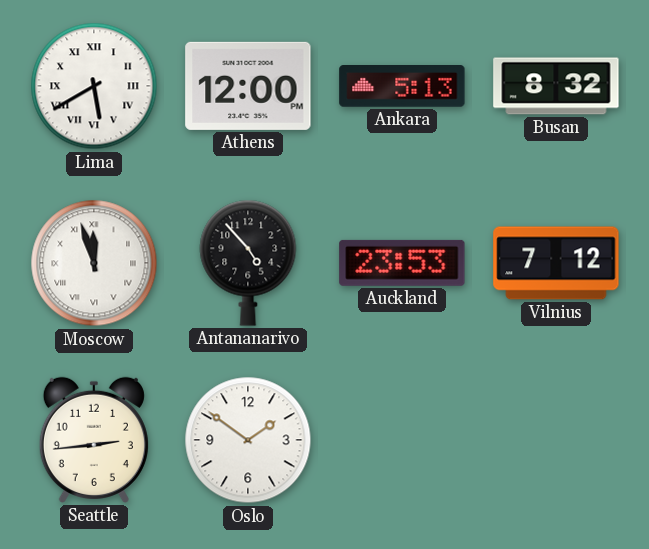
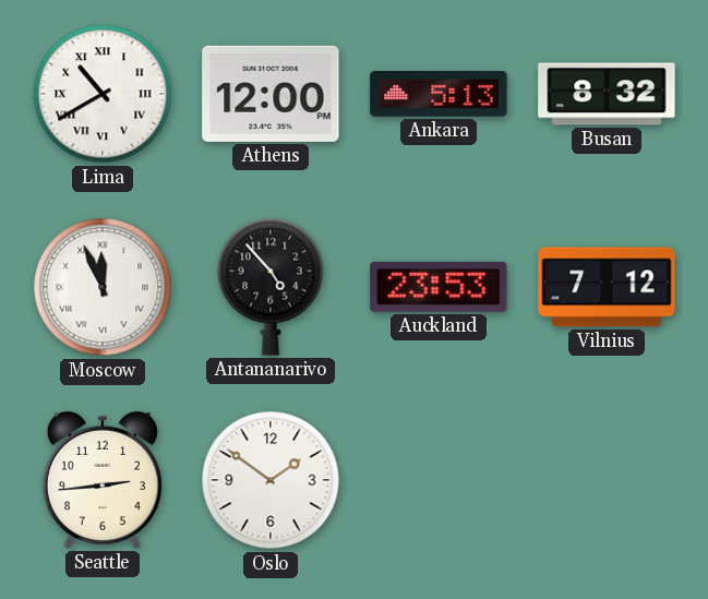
Lima: 5:40 -> 10:40
Moscow: 11:57 -> 11:56
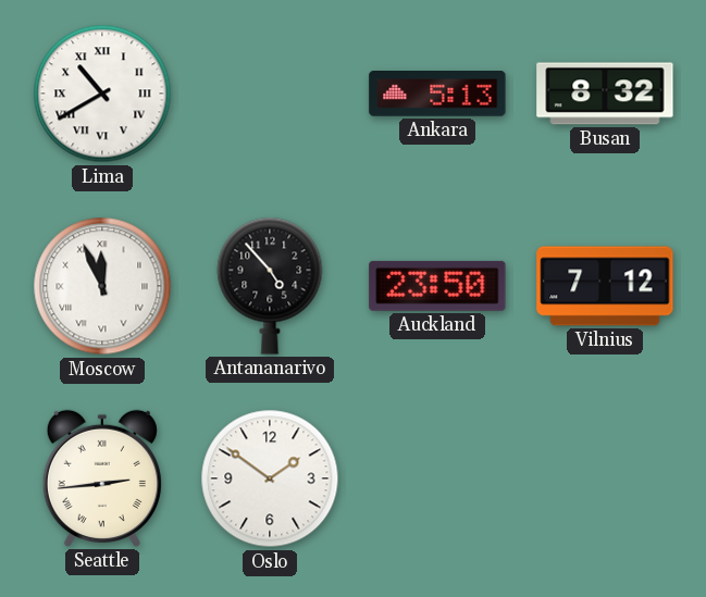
Athens: 12:00 -> none
Auckland: 23:53 -> 23:50
Seattle numerals: Arabic -> Roman
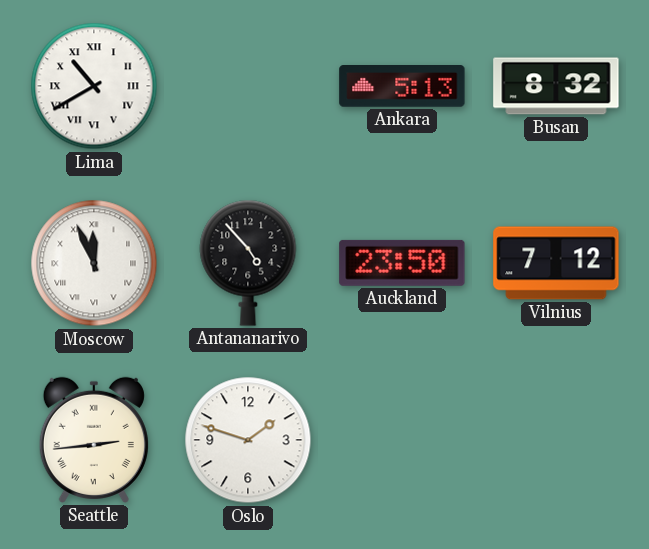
Oslo: 1:51 -> 1:48
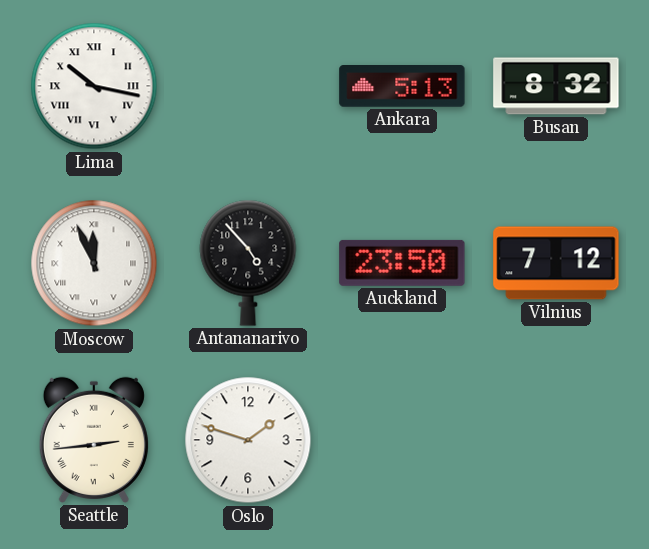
Lima: 10:40 -> 10:17
